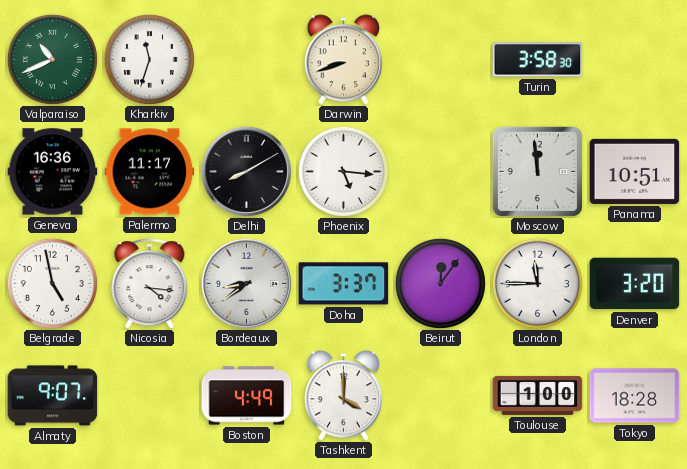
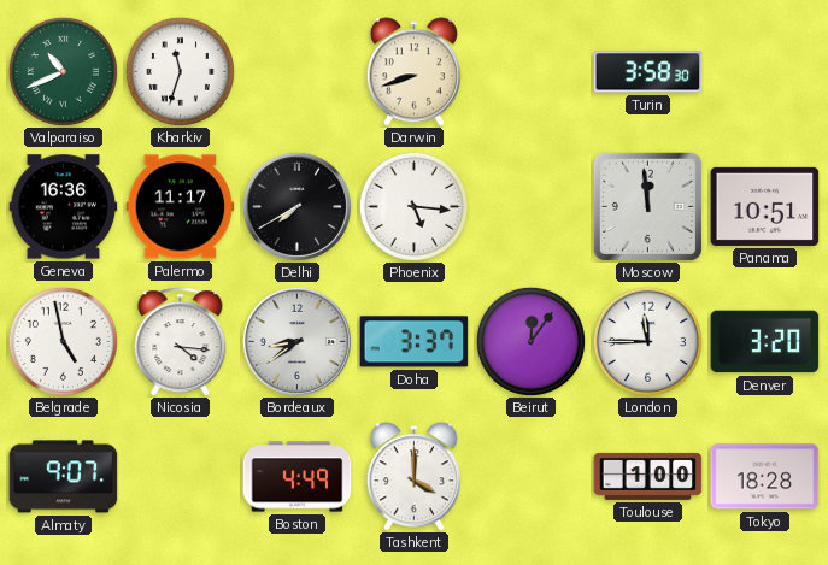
Delhi: 8:10 -> 7:40
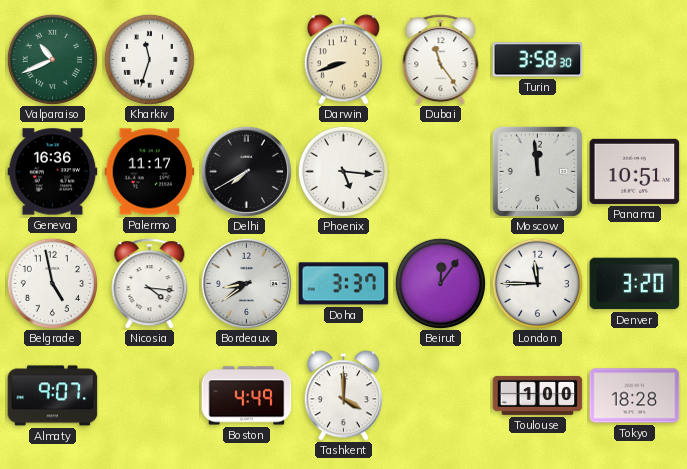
Dubai: none -> 11:24
